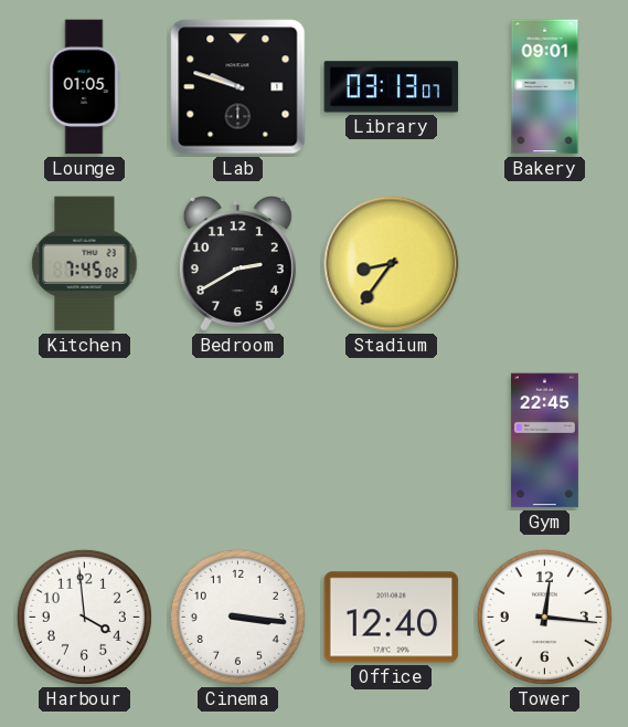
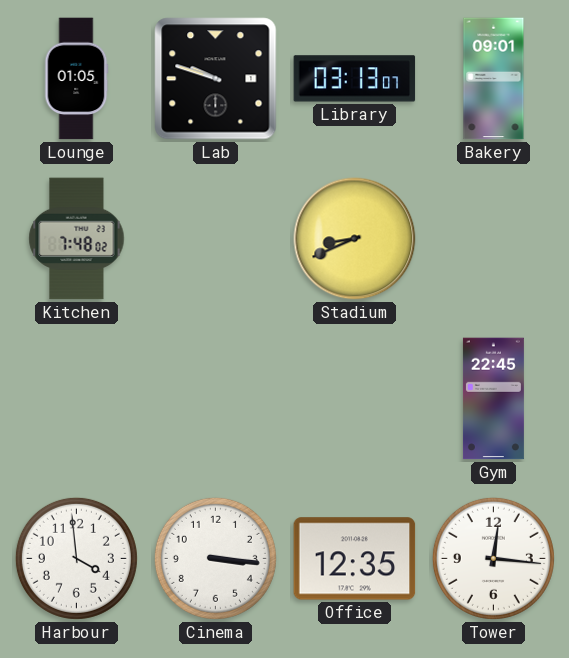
Kitchen: 7:45 -> 7:48
Bedroom: 2:40 -> none
Stadium: 8:36 -> 8:41
Office: 12:40 -> 12:35
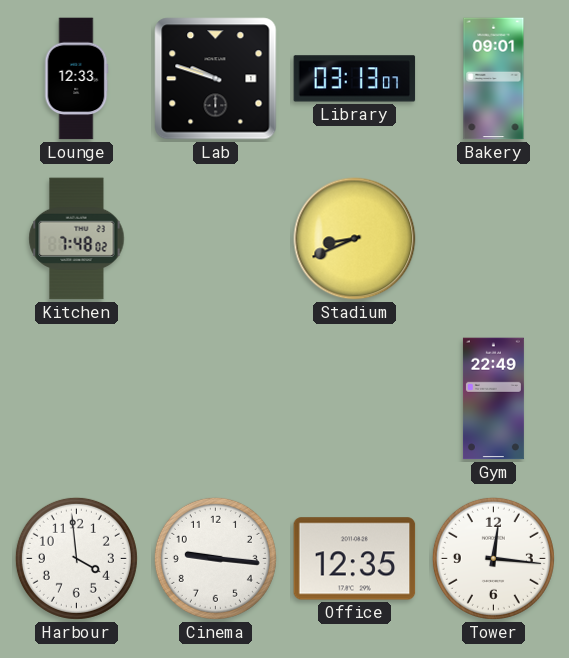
Lounge: 01:05 -> 12:33
Gym: 22:45 -> 22:49
Cinema: 3:16 -> 9:16
